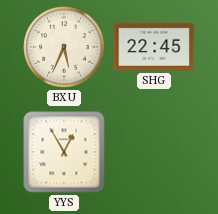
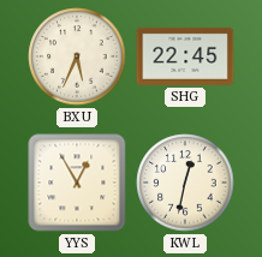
KWL: none -> 12:32
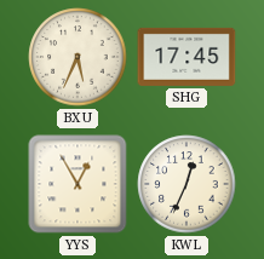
SHG: 22:45 -> 17:45
KWL: 12:32 -> 12:34
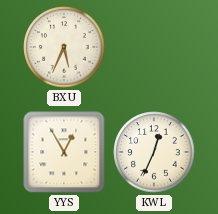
SHG: 17:45 -> none
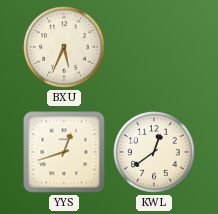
YYS: 12:55 -> 12:42
KWL: 12:34 -> 12:39
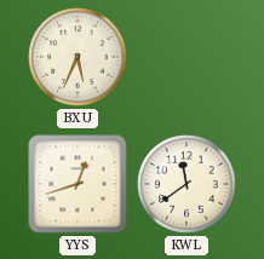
KWL: 12:39 -> 11:39
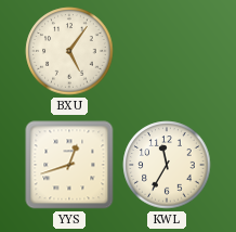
BXU: 5:34 -> 5:06
KWL: 11:39 -> 11:35
